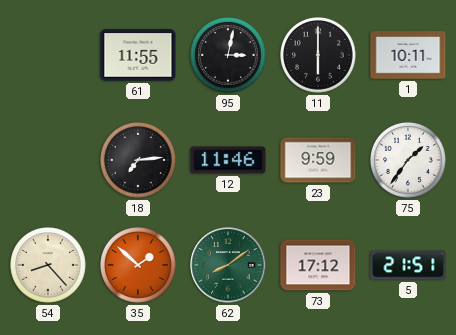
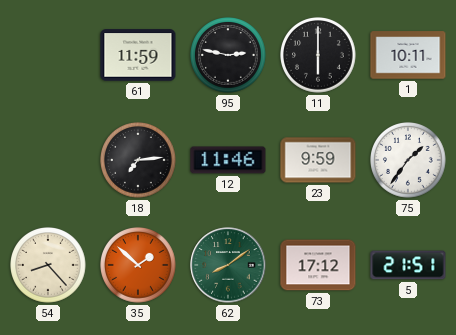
61: 11:55 -> 11:59
95: 3:02 -> 2:47
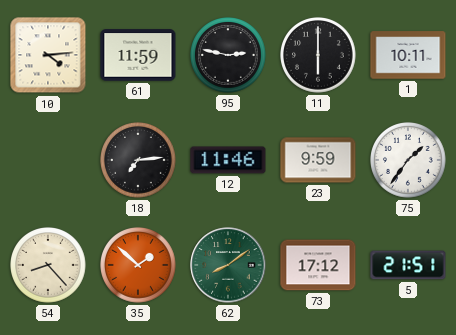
10: none -> 4:14
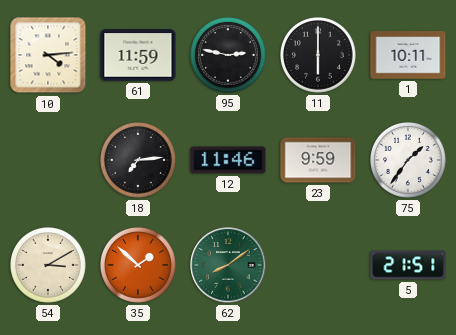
54: 8:23 -> 3:10
73: 17:12 -> none
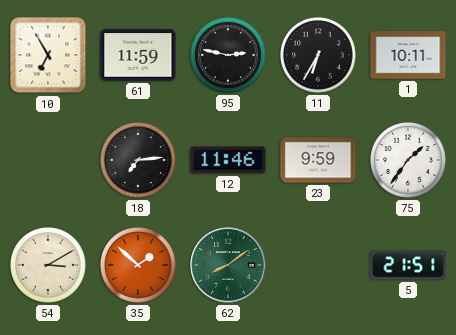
10: 4:14 -> 6:55
11: 6:00 -> 6:35
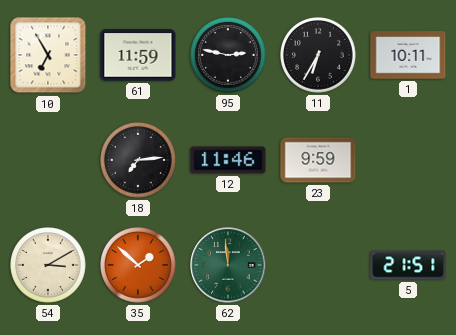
75: 1:36 -> none
62: 8:09 -> 11:59
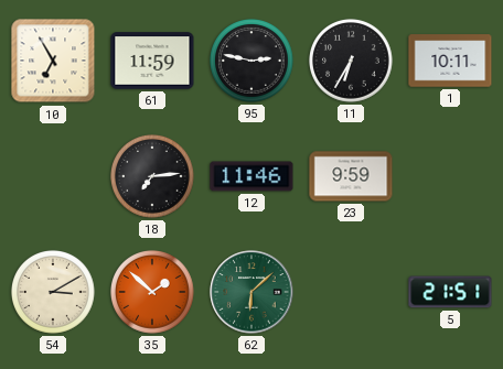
62: 11:59 -> 6:08
